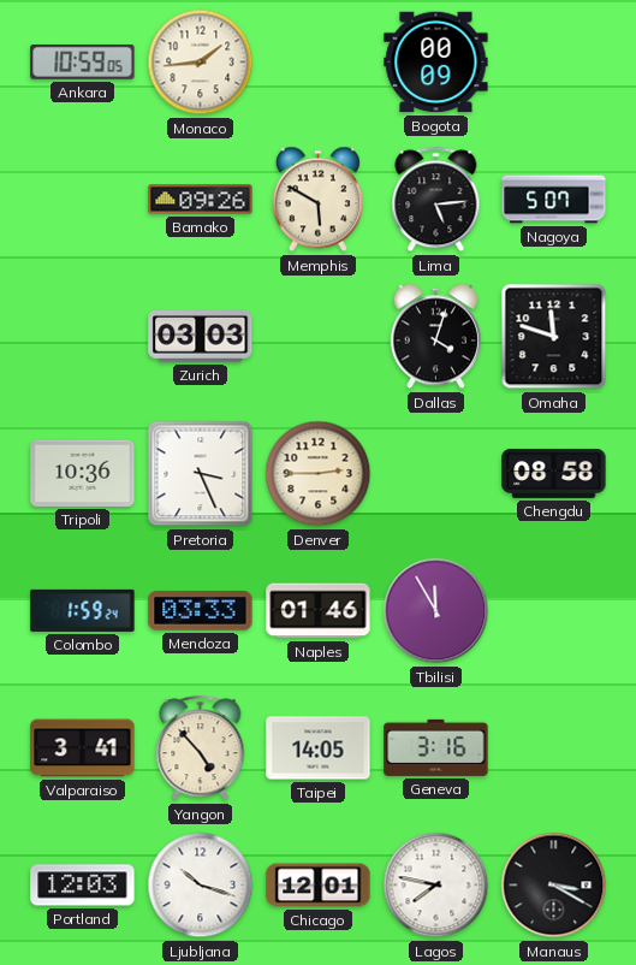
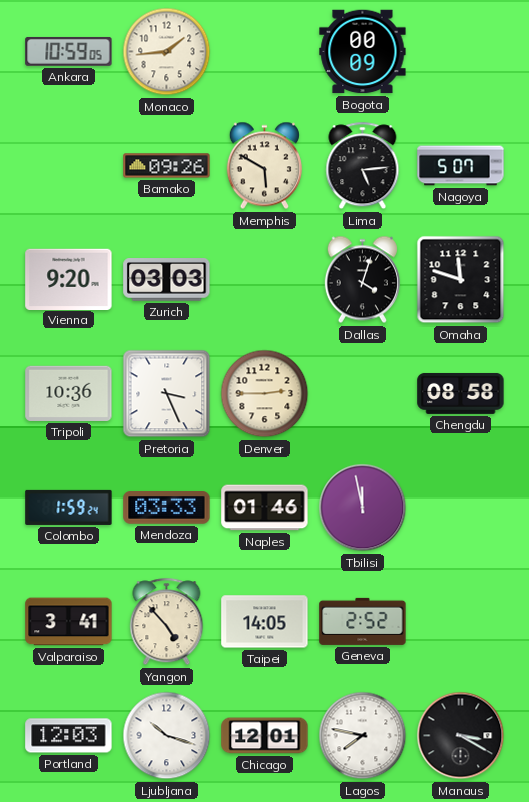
Vienna: none -> 9:20
Tbilisi: 11:55 -> 11:58
Geneva: 3:16 -> 2:52
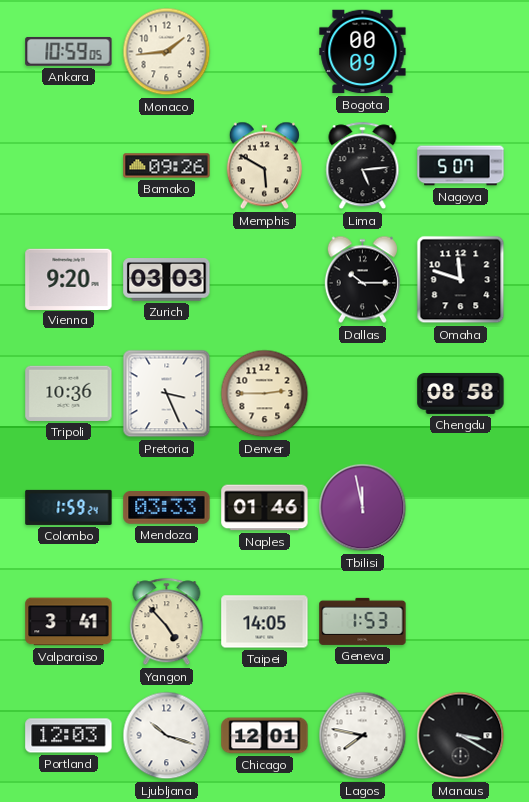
Dallas: 4:03 -> 10:15
Geneva: 2:52 -> 1:53
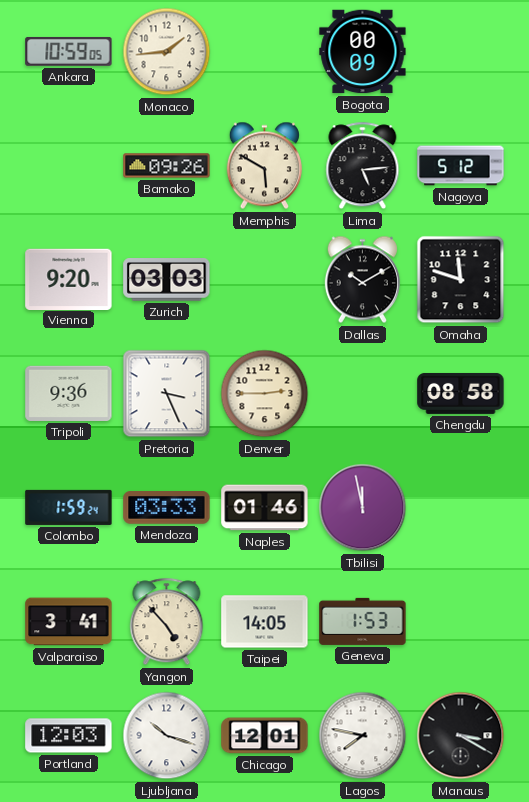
Nagoya: 5:07 -> 5:12
Dallas: 10:15 -> 10:10
Tripoli: 10:36 -> 9:36
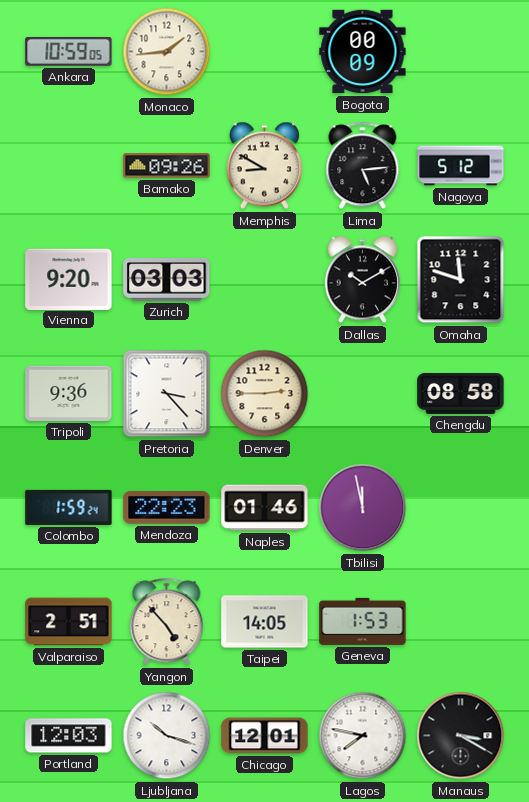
Memphis: 5:50 -> 8:50
Pretoria: 3:26 -> 3:23
Mendoza: 03:33 -> 22:23
Valparaiso: 3:41 -> 2:51
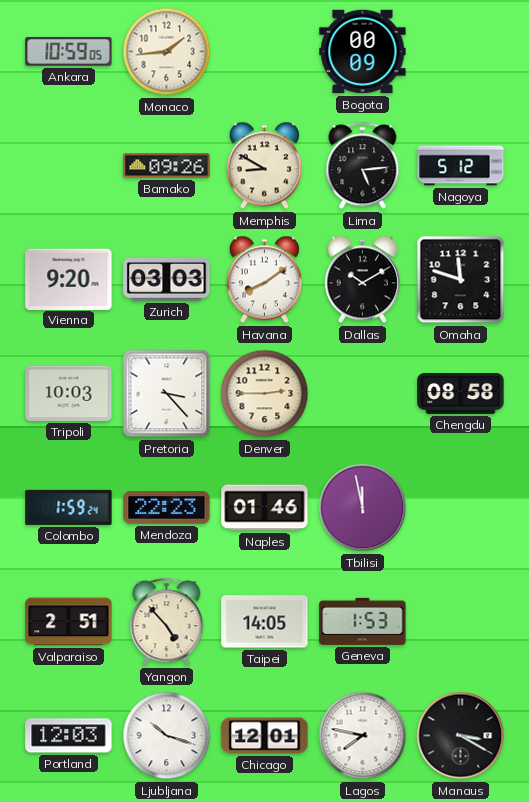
Havana: none -> 8:09
Tripoli: 9:36 -> 10:03
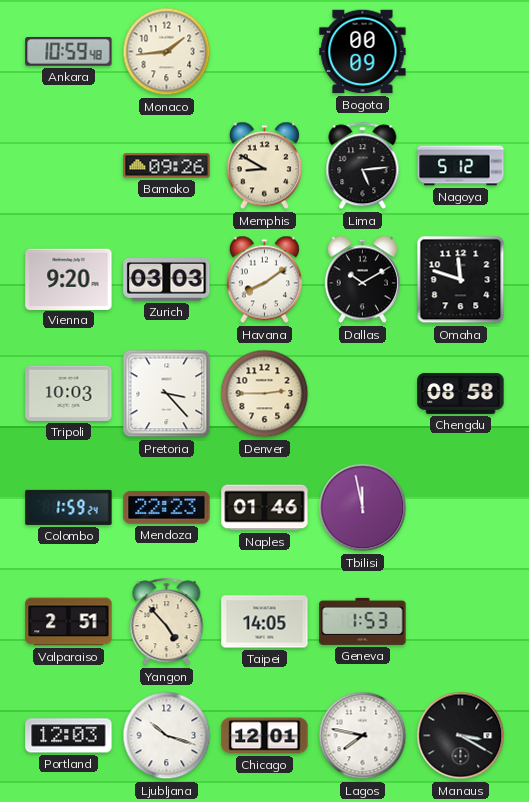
Ankara: 10:59:05 -> 10:59:48
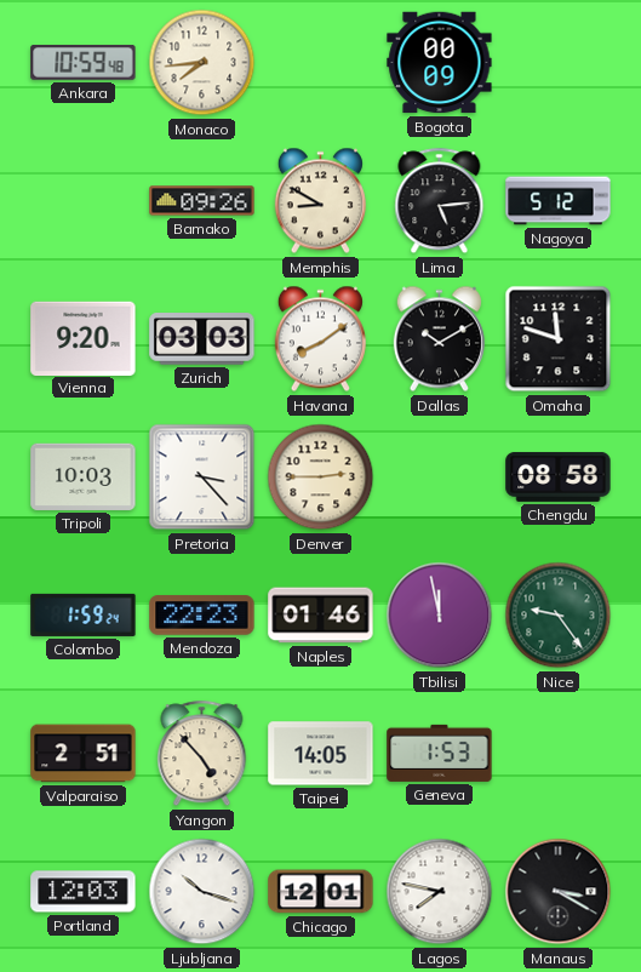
Monaco: 1:44 -> 7:44
Nice: none -> 9:24
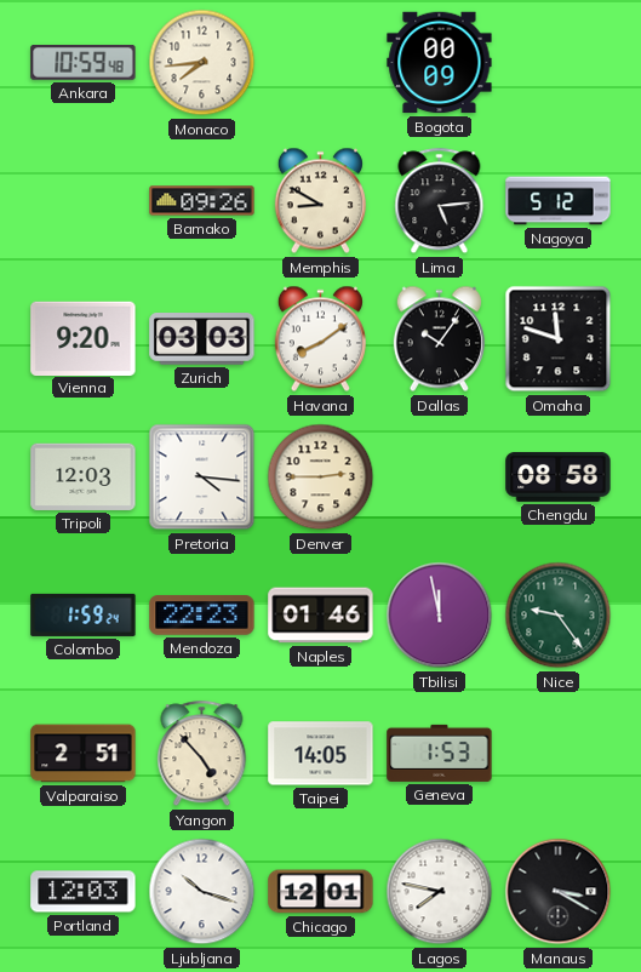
Dallas: 10:10 -> 10:06
Tripoli: 10:03 -> 12:03
Pretoria: 3:23 -> 4:16
